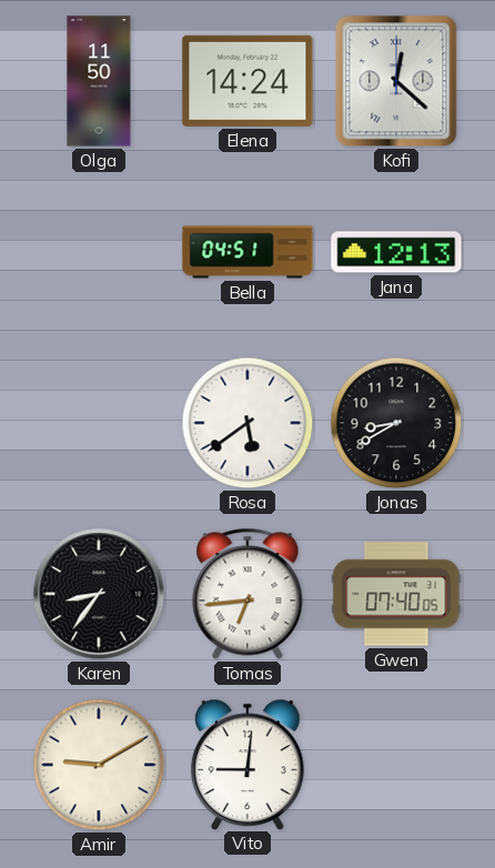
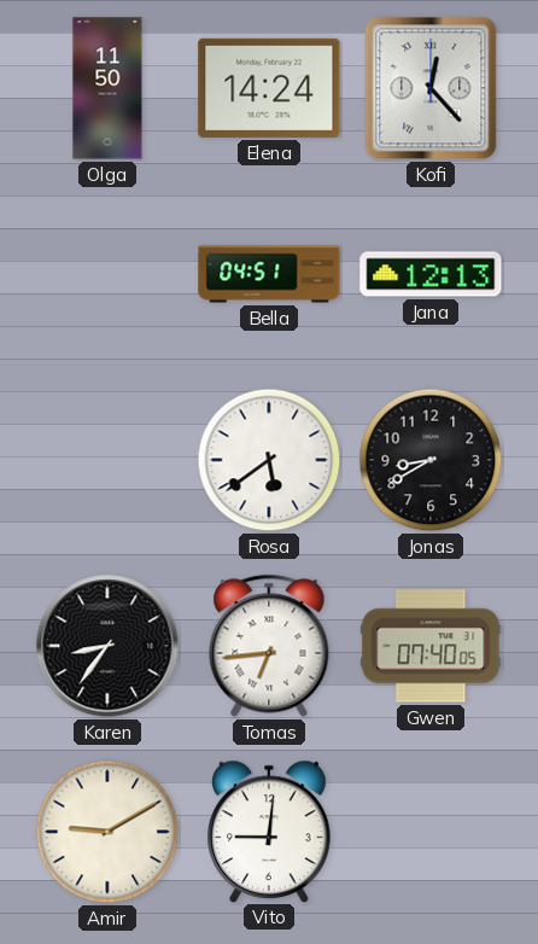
Kofi: 12:22 -> 12:23
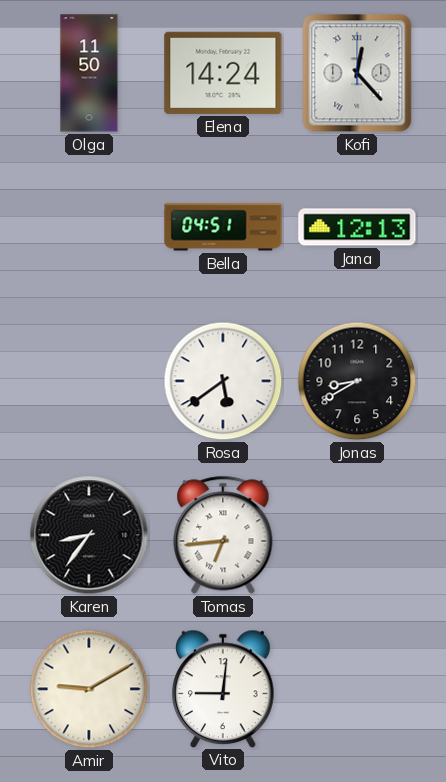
Gwen: 07:40 -> none
